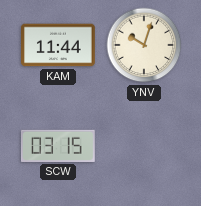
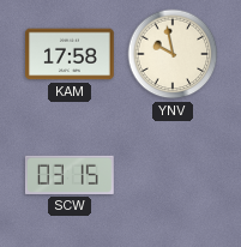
KAM: 11:44 -> 17:58
YNV: 10:03 -> 9:58
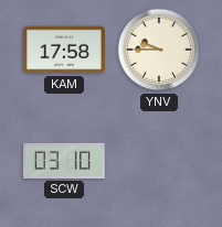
YNV: 9:58 -> 9:45
SCW: 03:15 -> 03:10
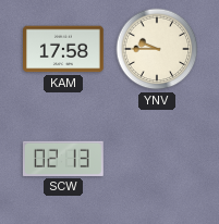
SCW: 03:10 -> 02:13
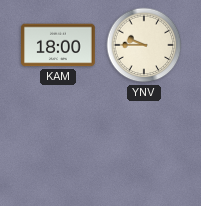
KAM: 17:58 -> 18:00
SCW: 02:13 -> none
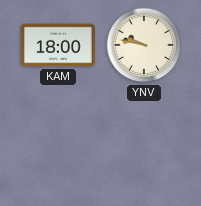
YNV: 9:45 -> 9:47
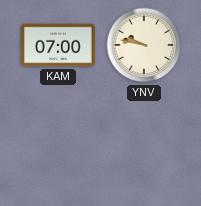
KAM: 18:00 -> 07:00
